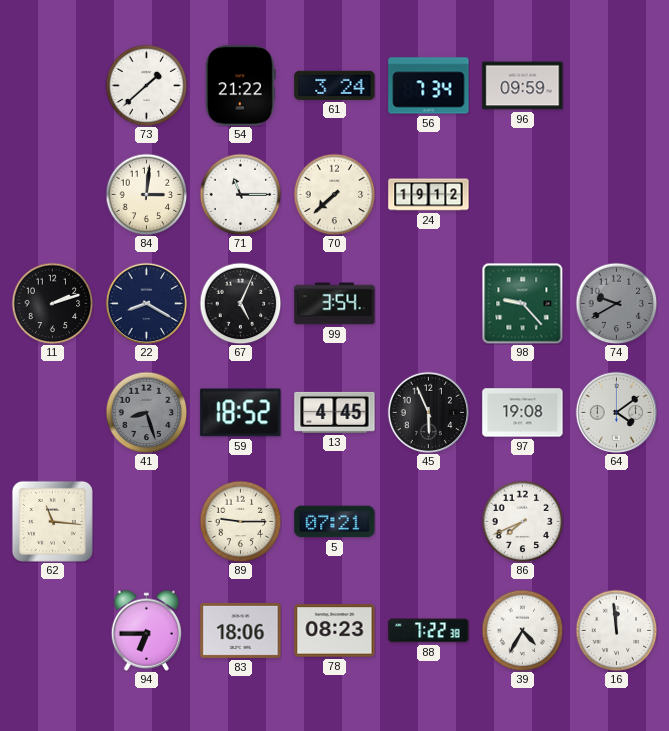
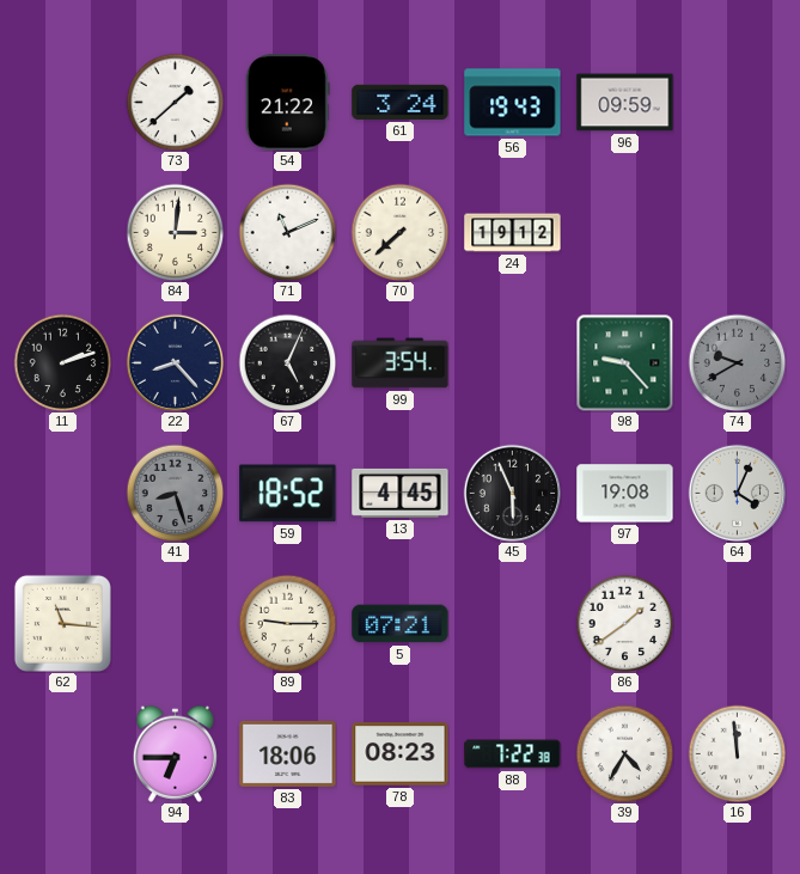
56: 7:34 -> 19:43
71: 11:15 -> 11:11
22: 8:20 -> 8:23
64: 4:09 -> 4:04
86: 7:41 -> 1:39
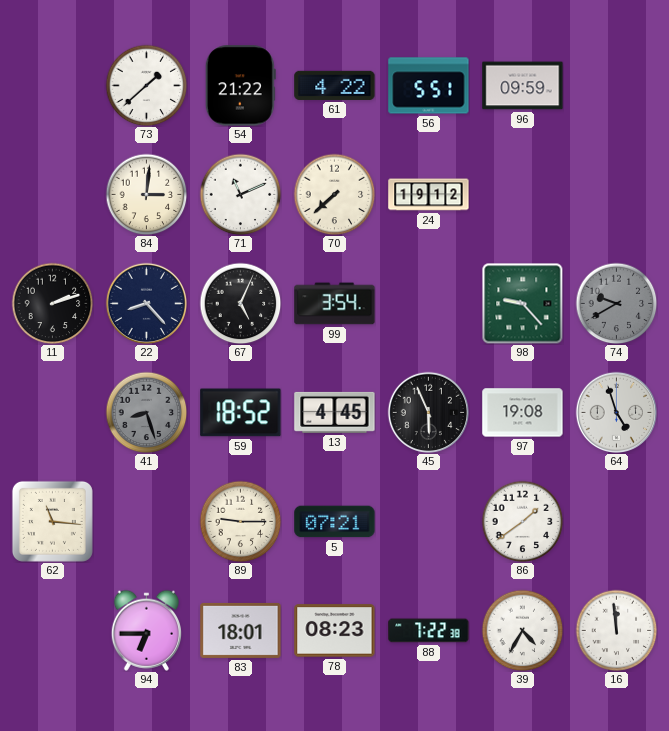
61: 3:24 -> 4:22
56: 19:43 -> 5:51
64: 4:04 -> 4:57
83: 18:06 -> 18:01
